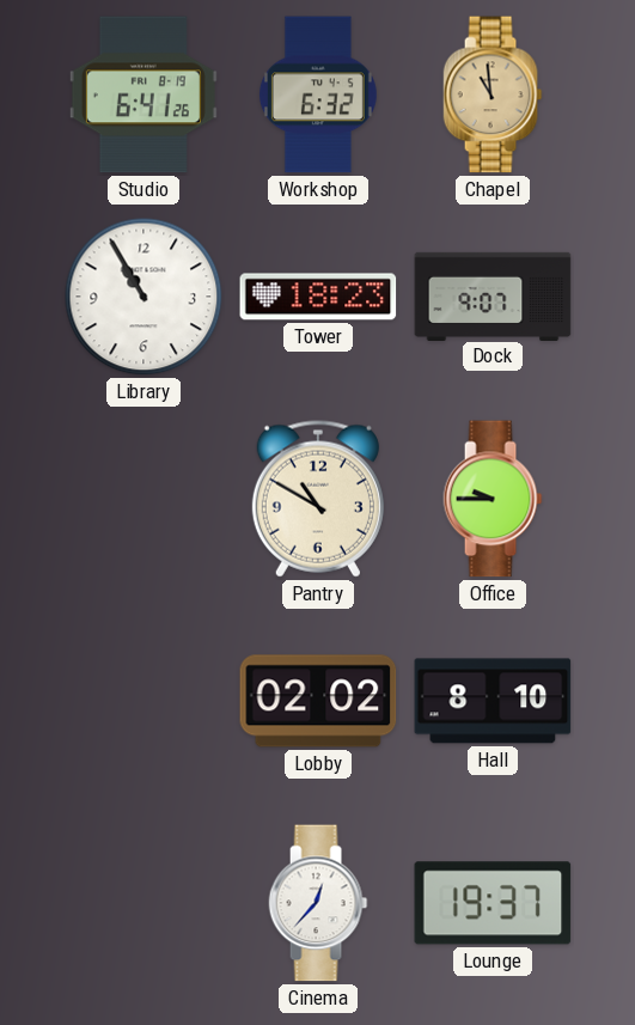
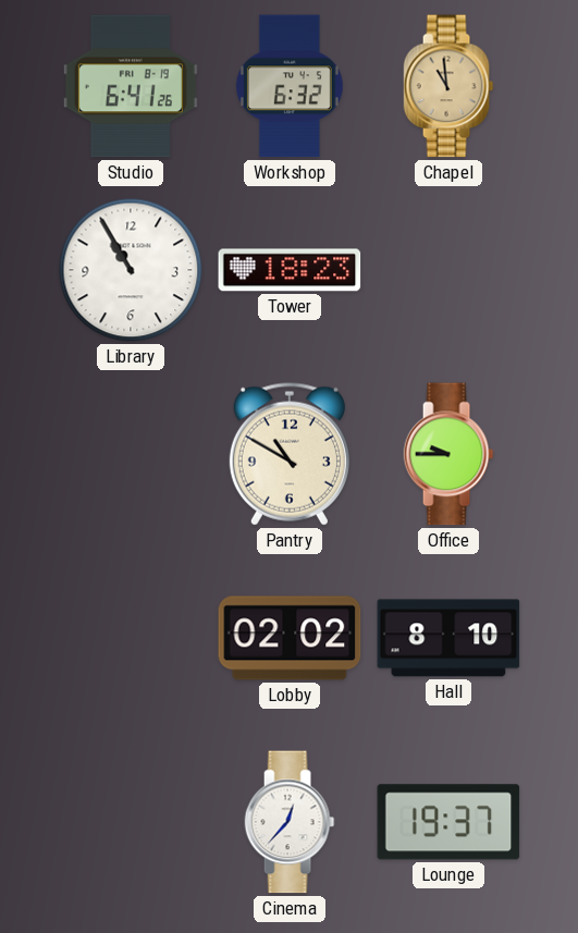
Dock: 9:07 -> none
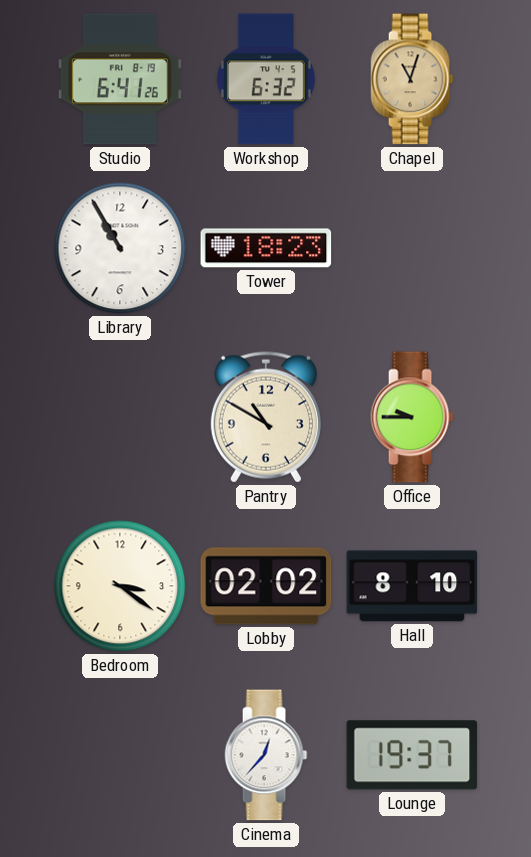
Chapel: 10:59 -> 11:03
Bedroom: none -> 3:21
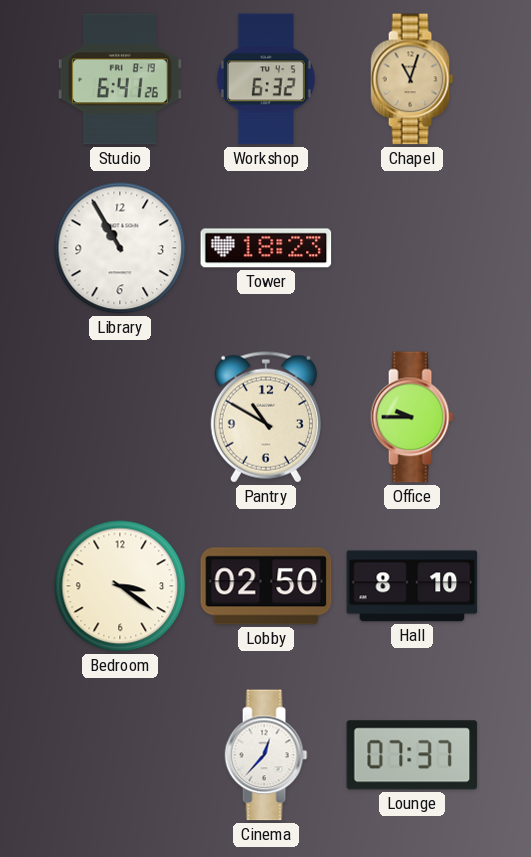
Lobby: 02:02 -> 02:50
Lounge: 19:37 -> 07:37
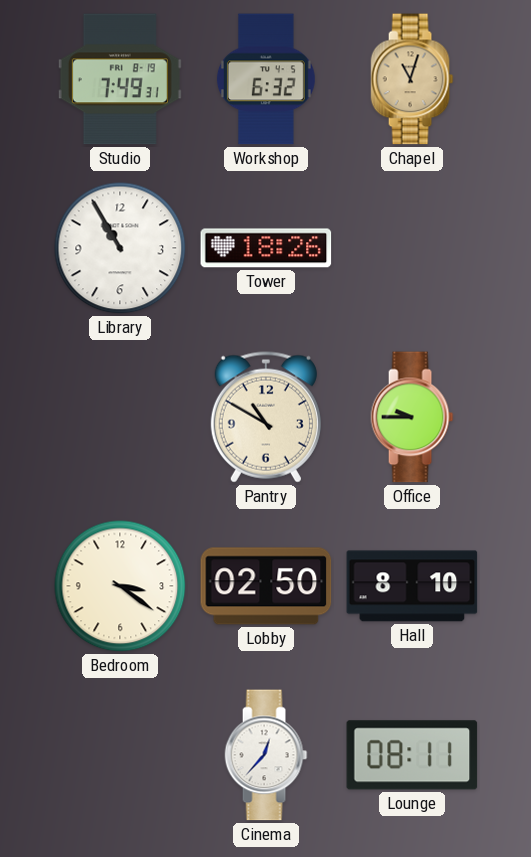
Studio: 6:41 -> 7:49
Tower: 18:23 -> 18:26
Lounge: 07:37 -> 08:11
